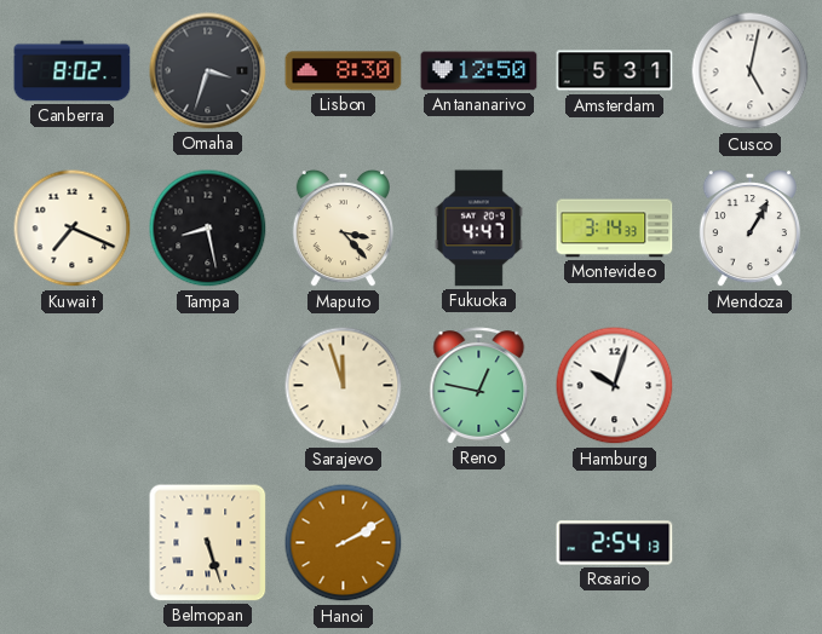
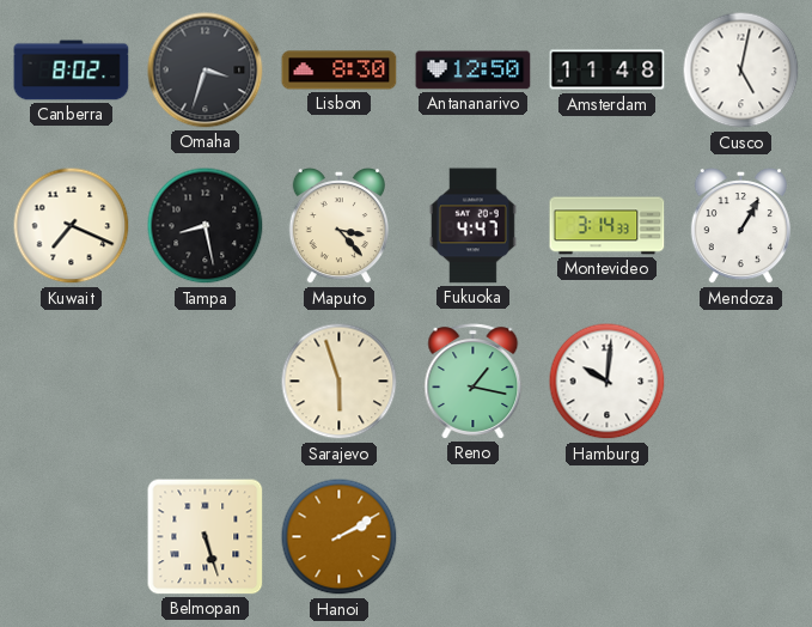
Amsterdam: 5:31 -> 11:48
Sarajevo: 11:57 -> 5:57
Reno: 12:47 -> 1:17
Hamburg: 10:03 -> 10:01
Rosario: 2:54 -> none
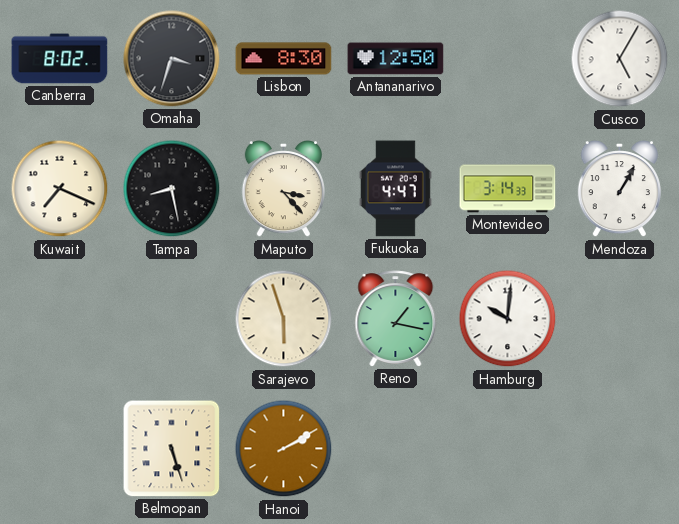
Amsterdam: 11:48 -> none
Cusco: 5:02 -> 5:05
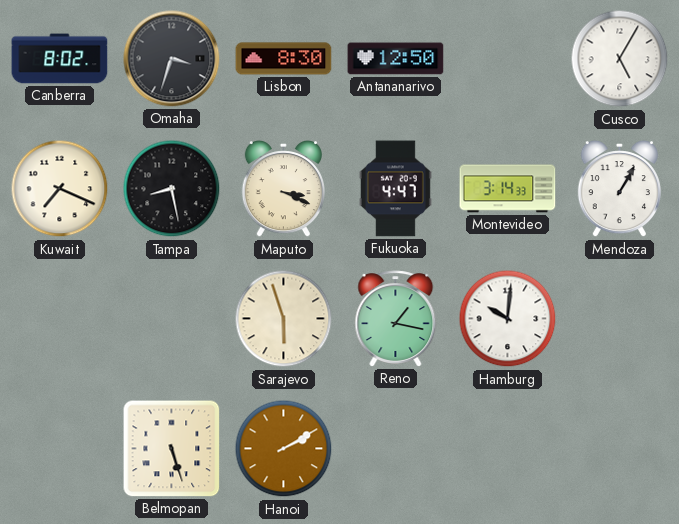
Maputo: 3:23 -> 3:19
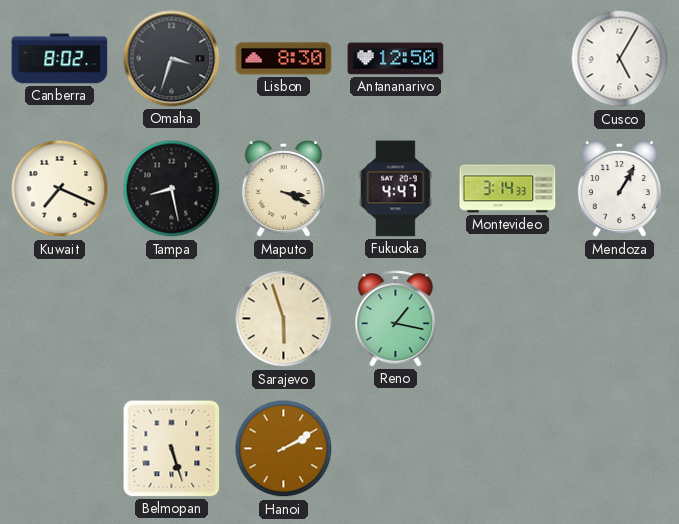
Hamburg: 10:01 -> none
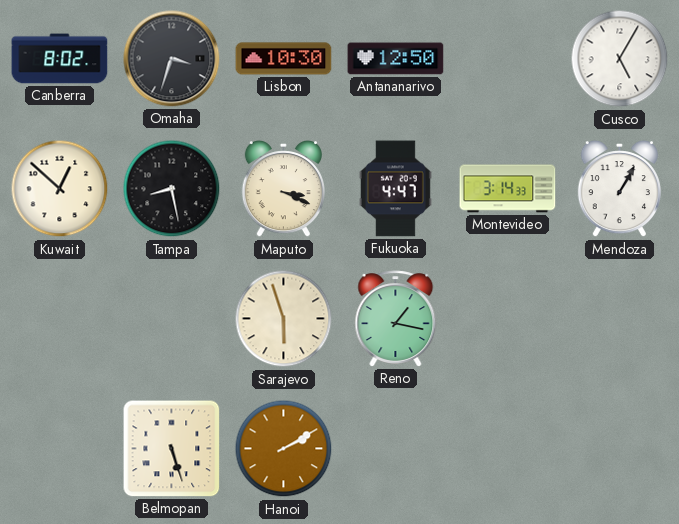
Lisbon: 8:30 -> 10:30
Kuwait: 7:19 -> 12:52
